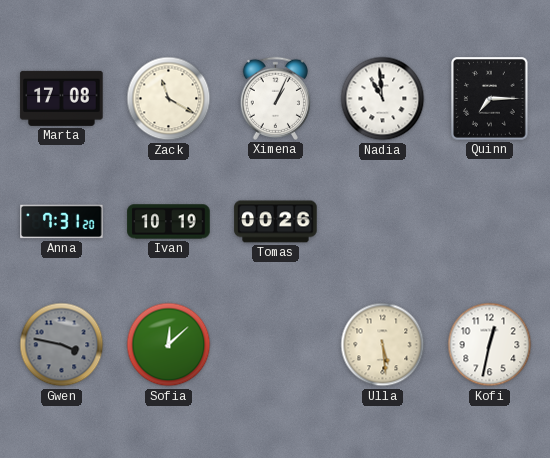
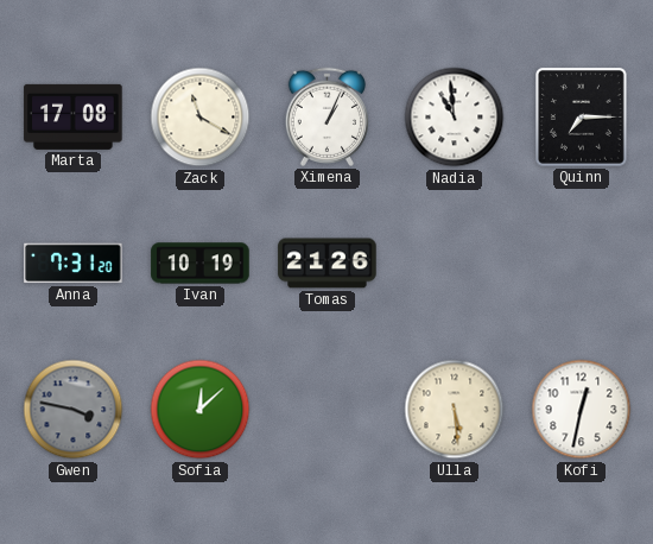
Tomas: 00:26 -> 21:26
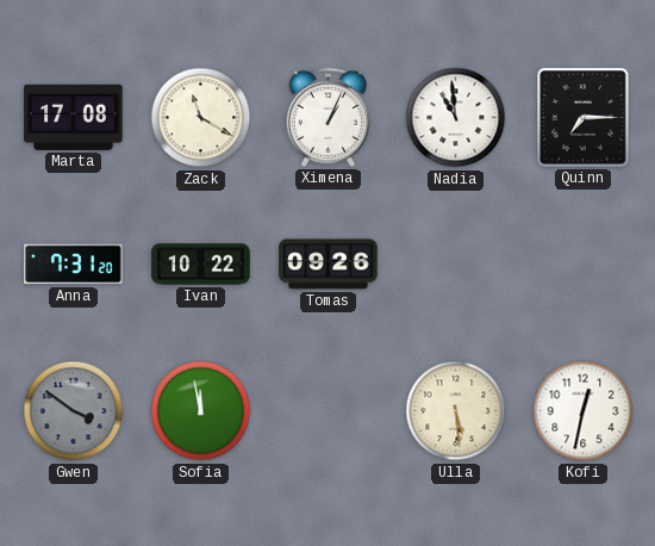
Ivan: 10:19 -> 10:22
Tomas: 21:26 -> 09:26
Gwen: 3:47 -> 3:51
Sofia: 12:08 -> 11:58
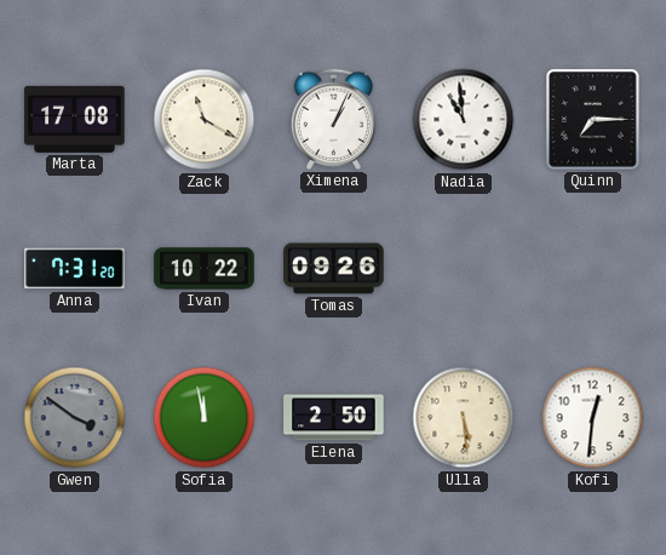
Elena: none -> 2:50
Kofi: 12:32 -> 12:31
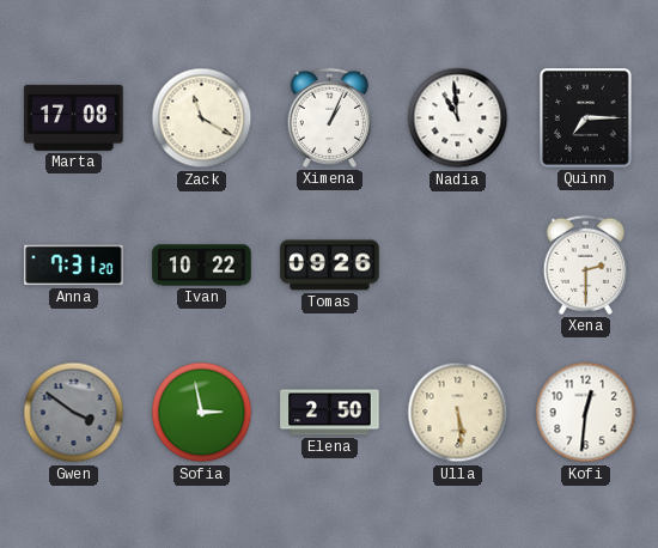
Xena: none -> 2:30
Sofia: 11:58 -> 2:58
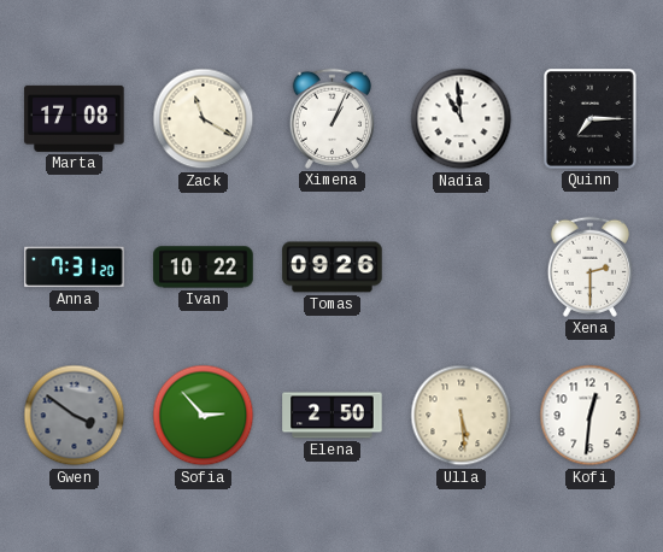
Sofia: 2:58 -> 2:53
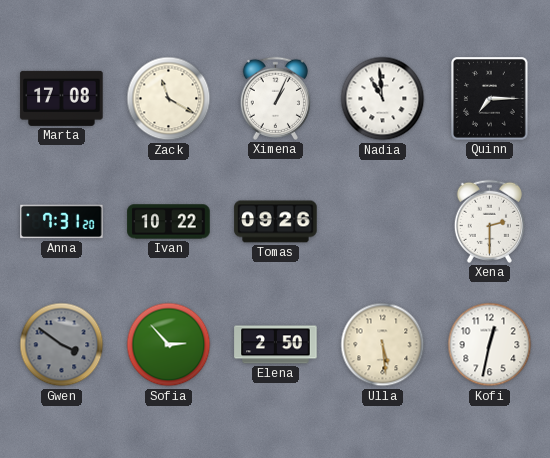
Kofi: 12:31 -> 12:32
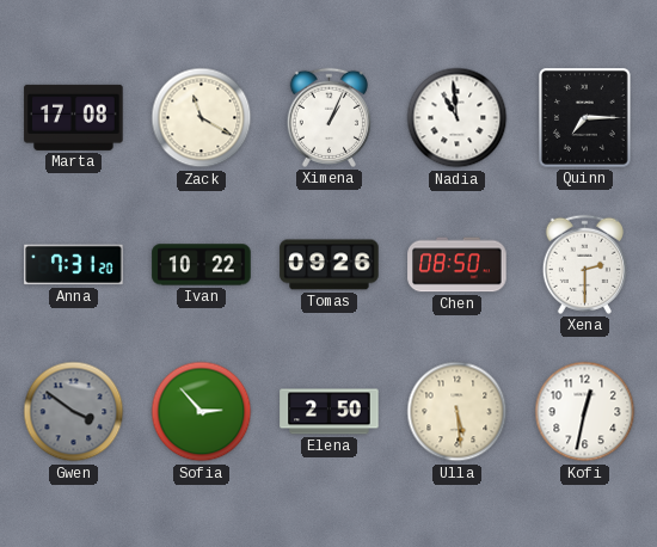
Chen: none -> 08:50
